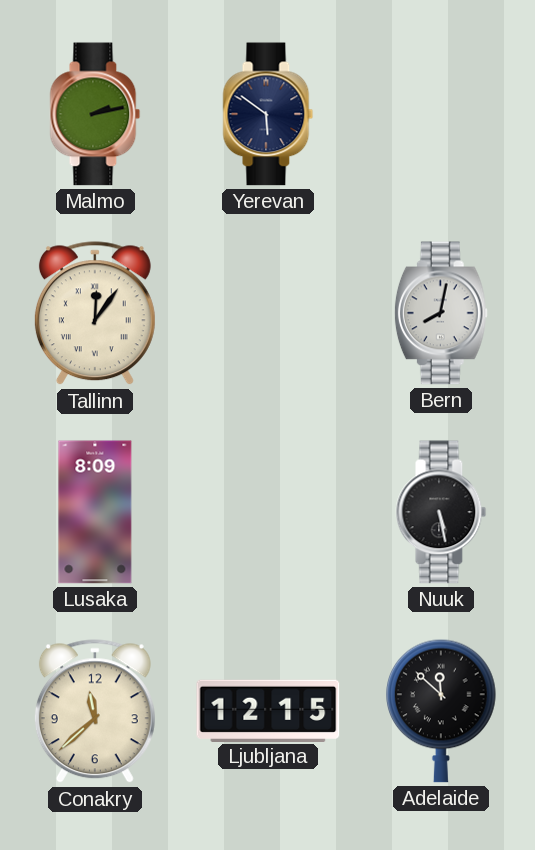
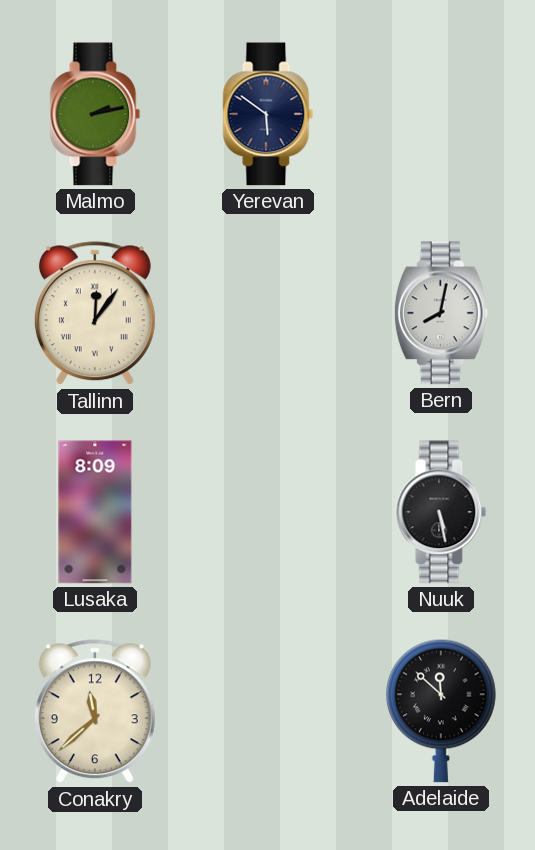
Ljubljana: 12:15 -> none
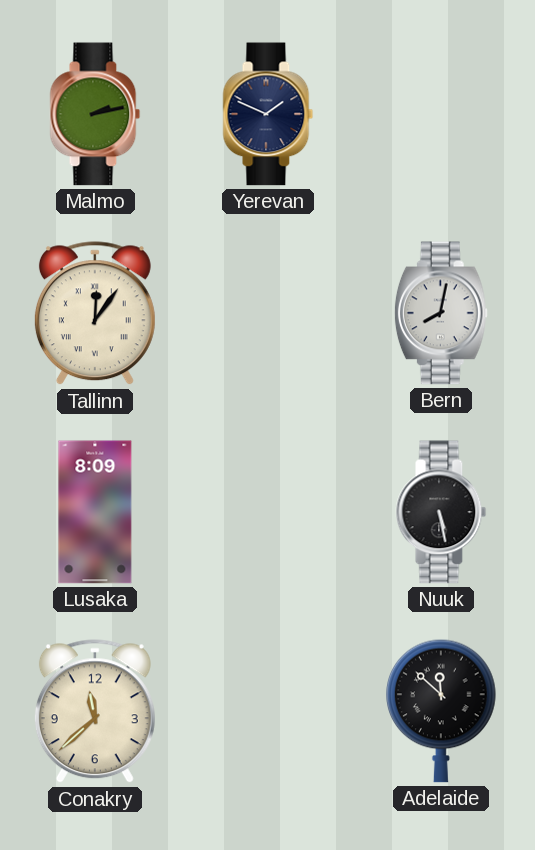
Yerevan: 5:51 -> 1:49
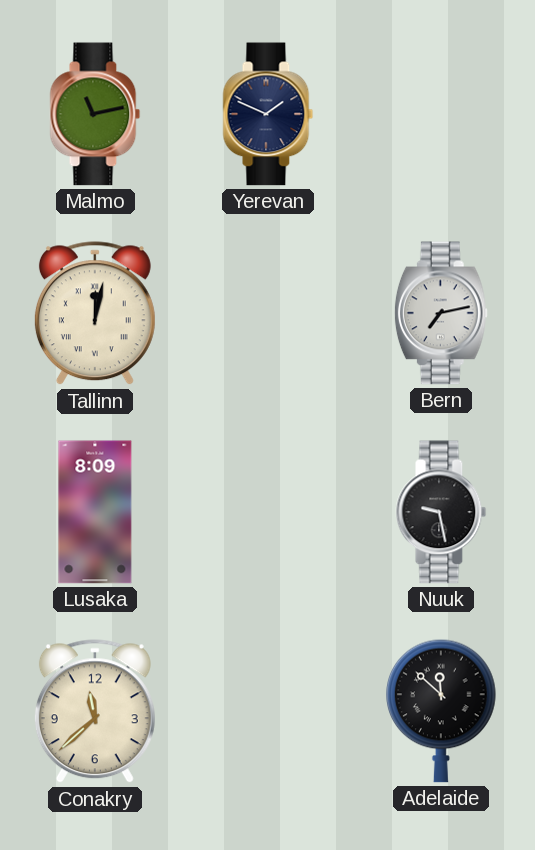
Malmo: 2:13 -> 11:13
Tallinn: 12:06 -> 12:02
Bern: 8:02 -> 7:13
Nuuk: 5:28 -> 9:28
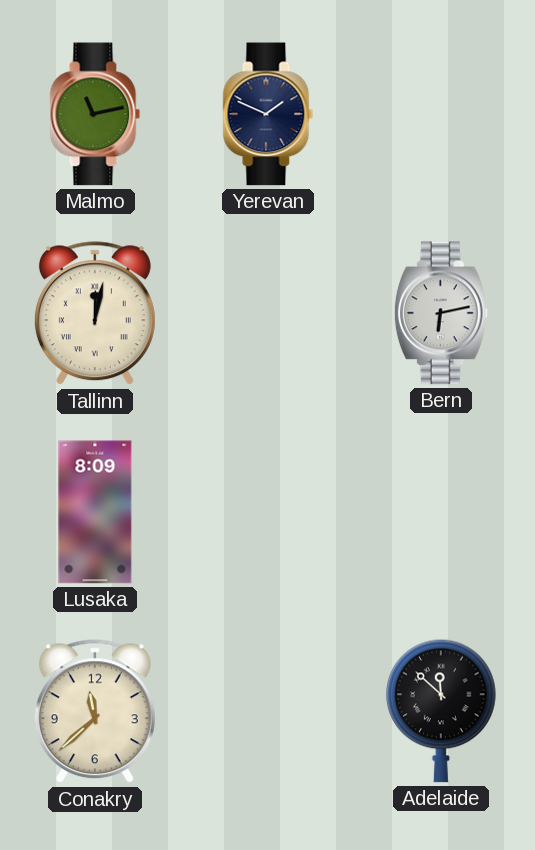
Bern: 7:13 -> 6:13
Nuuk: 9:28 -> none
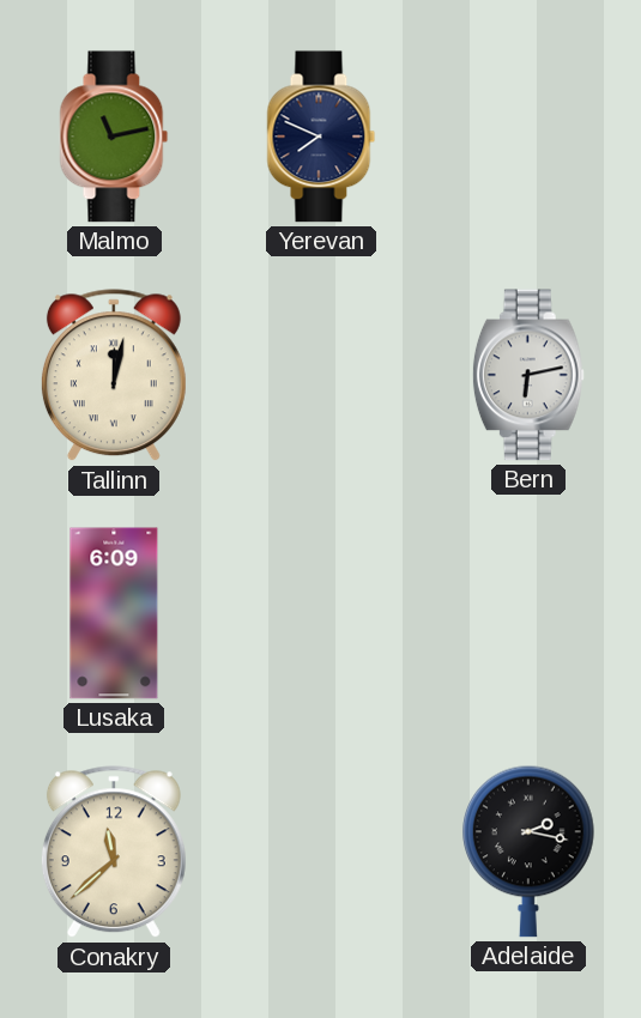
Yerevan: 1:49 -> 7:49
Lusaka: 8:09 -> 6:09
Adelaide: 11:52 -> 2:17
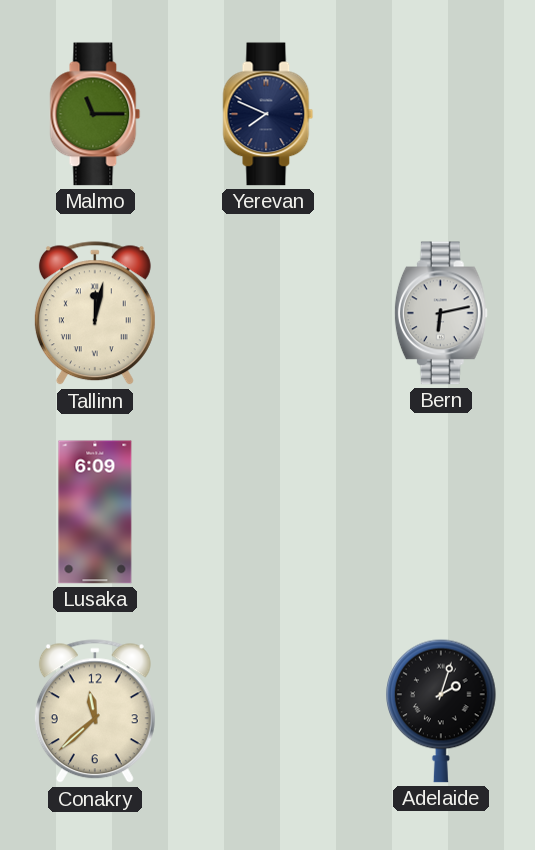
Malmo: 11:13 -> 11:15
Adelaide: 2:17 -> 2:03
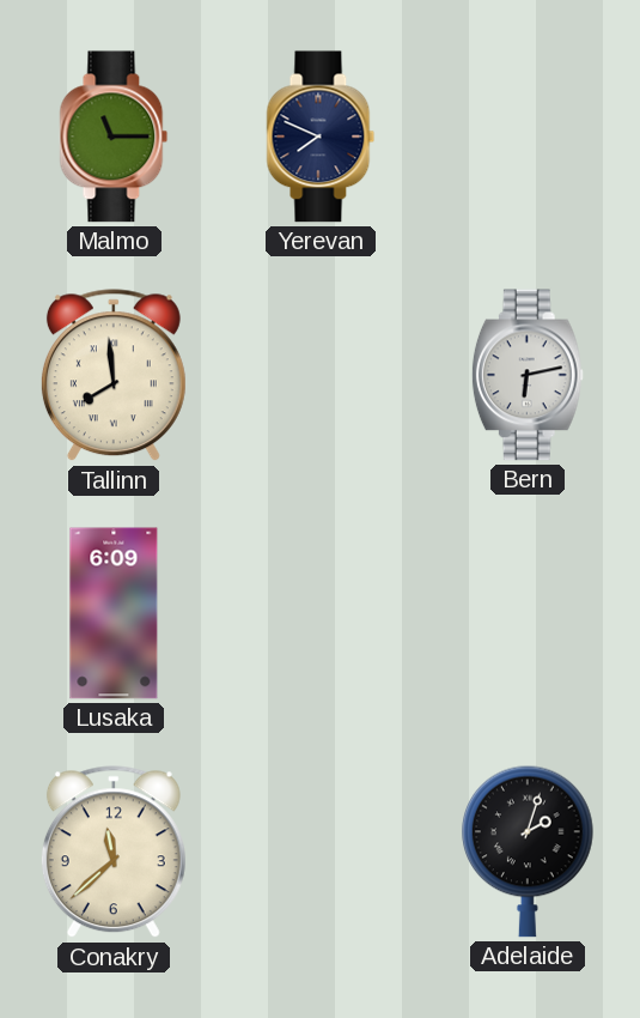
Tallinn: 12:02 -> 7:59
